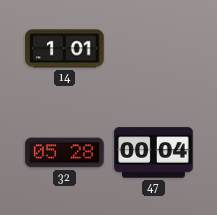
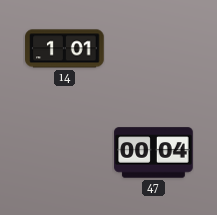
32: 05:28 -> none
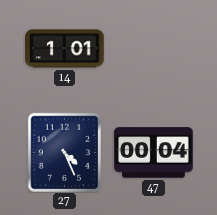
27: none -> 4:26
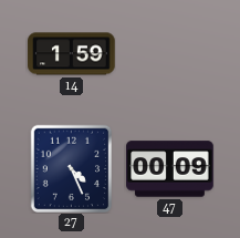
14: 1:01 -> 1:59
47: 00:04 -> 00:09
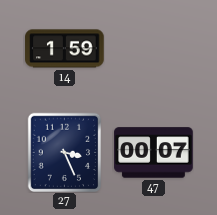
27: 4:26 -> 3:26
47: 00:09 -> 00:07
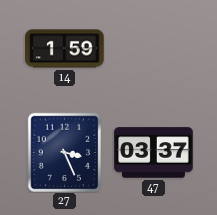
47: 00:07 -> 03:37
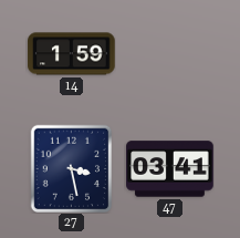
27: 3:26 -> 3:28
47: 03:37 -> 03:41
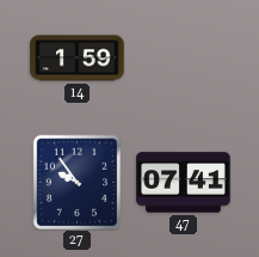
27: 3:28 -> 9:54
47: 03:41 -> 07:41
